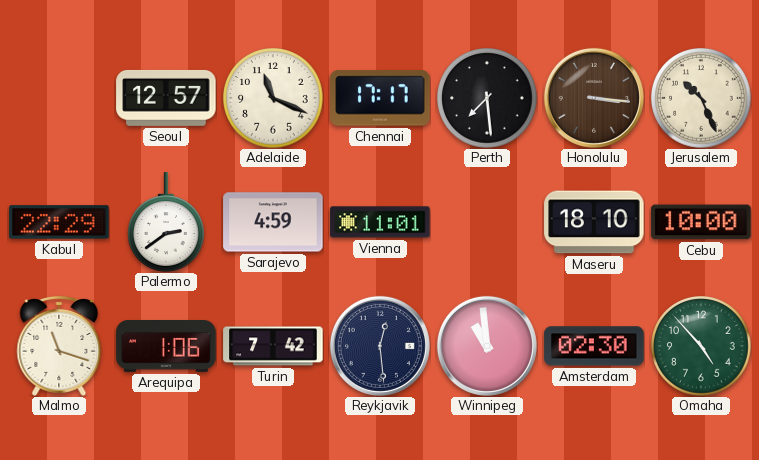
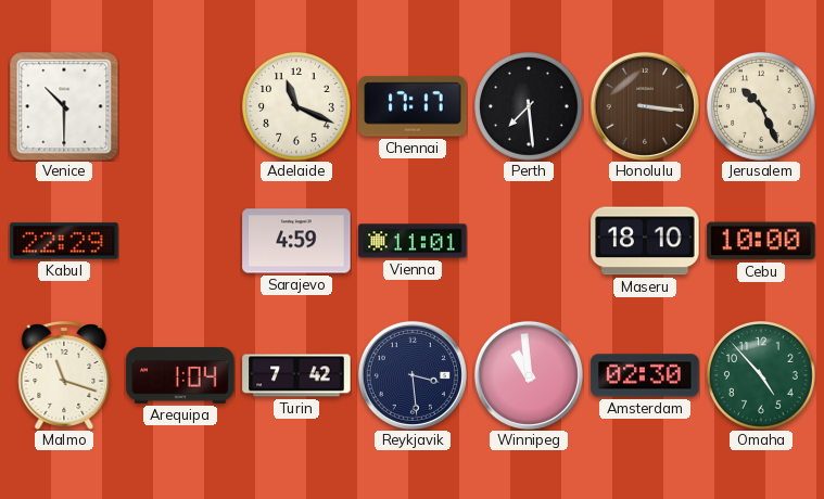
Venice: none -> 10:30
Seoul: 12:57 -> none
Palermo: 2:39 -> none
Arequipa: 1:06 -> 1:04
Reykjavik: 12:29 -> 3:29
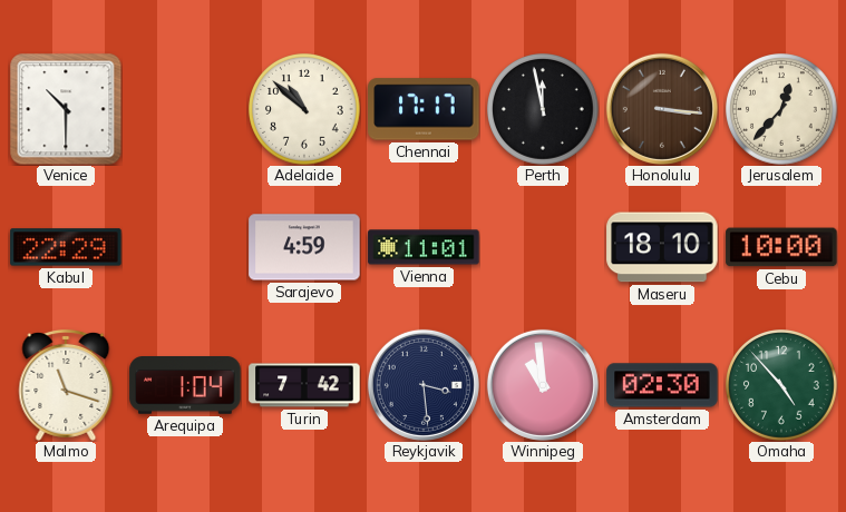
Adelaide: 11:19 -> 10:52
Perth: 7:29 -> 11:58
Jerusalem: 10:26 -> 12:37
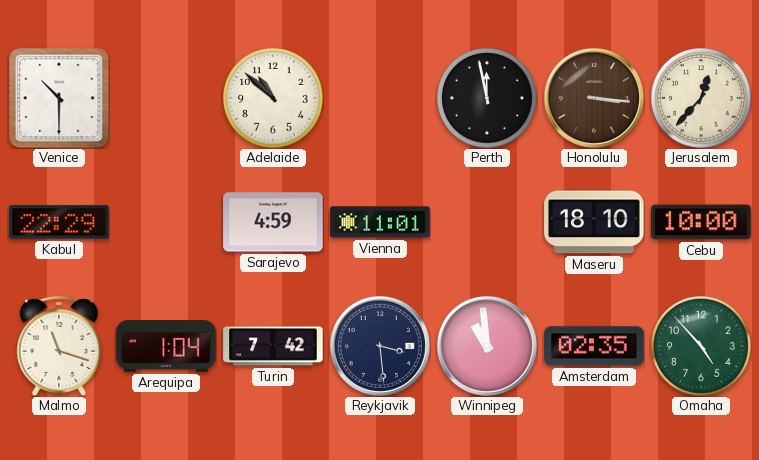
Chennai: 17:17 -> none
Amsterdam: 02:30 -> 02:35
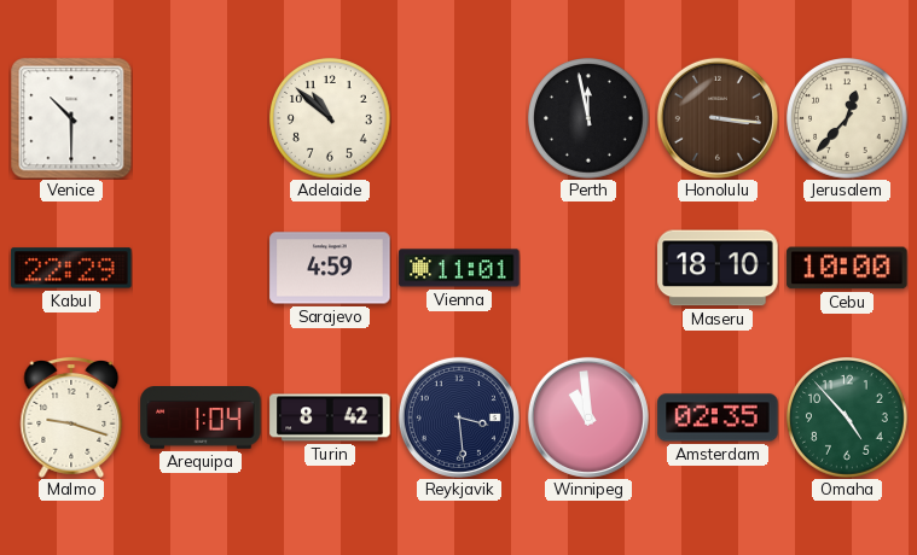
Malmo: 11:18 -> 9:18
Turin: 7:42 -> 8:42
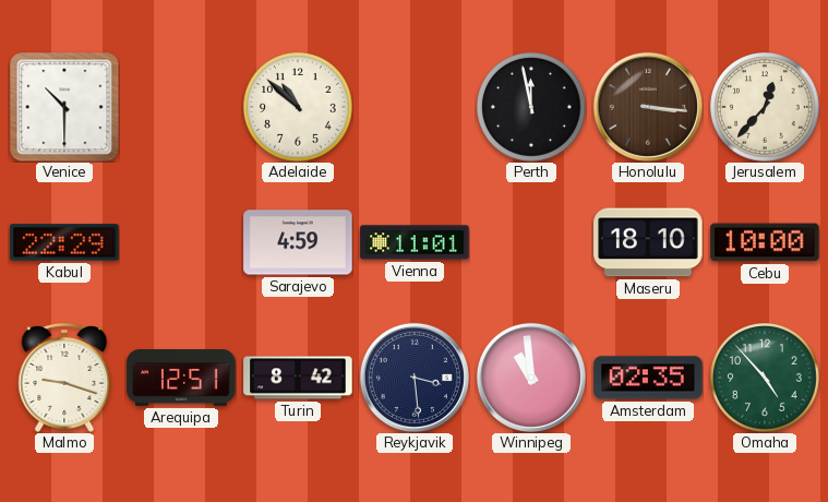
Arequipa: 1:04 -> 12:51
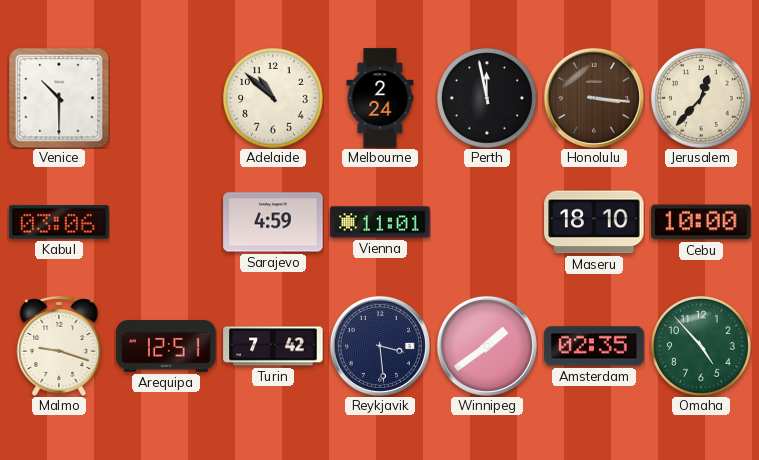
Melbourne: none -> 2:24
Kabul: 22:29 -> 03:06
Turin: 8:42 -> 7:42
Winnipeg: 10:59 -> 1:39
